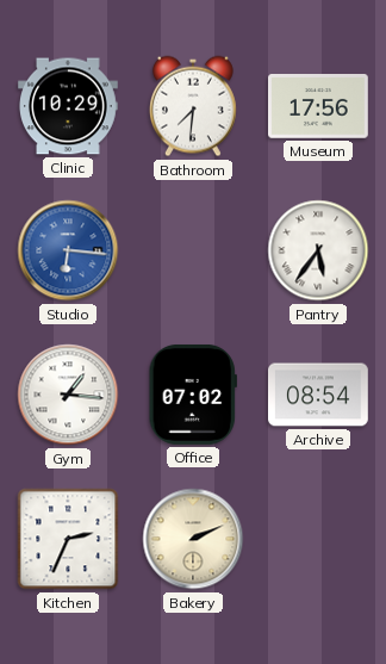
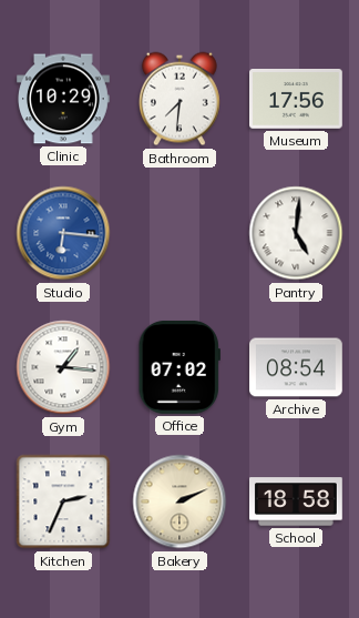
Pantry: 5:36 -> 5:01
School: none -> 18:58
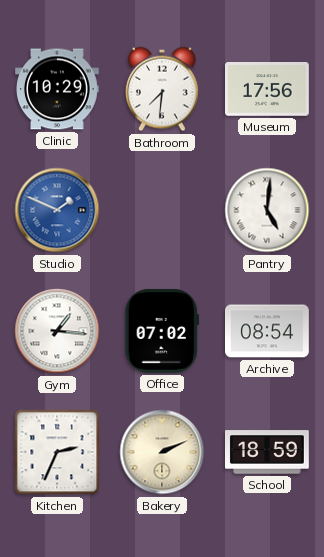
Studio: 6:16 -> 1:49
School: 18:58 -> 18:59
